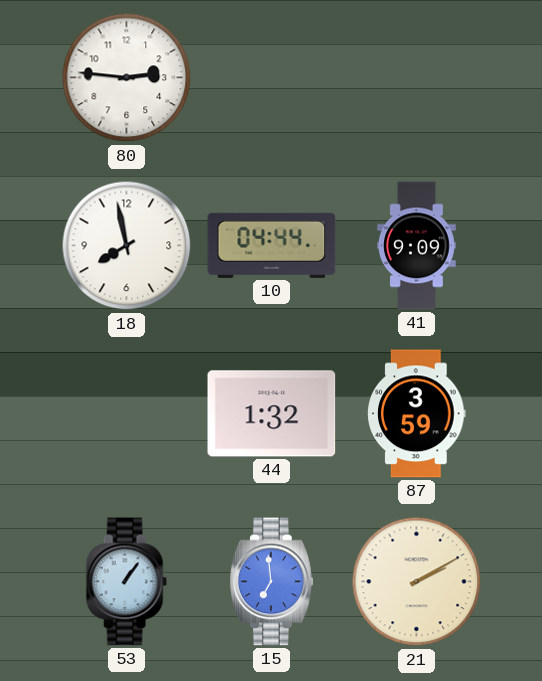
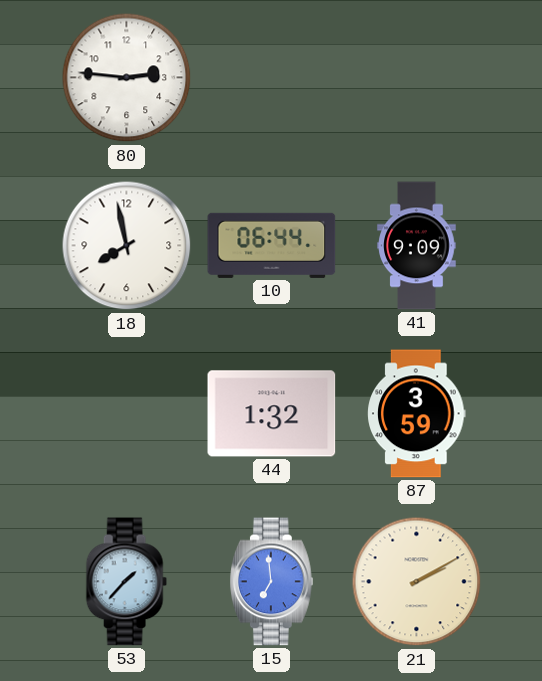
10: 04:44 -> 06:44
53: 1:06 -> 1:37
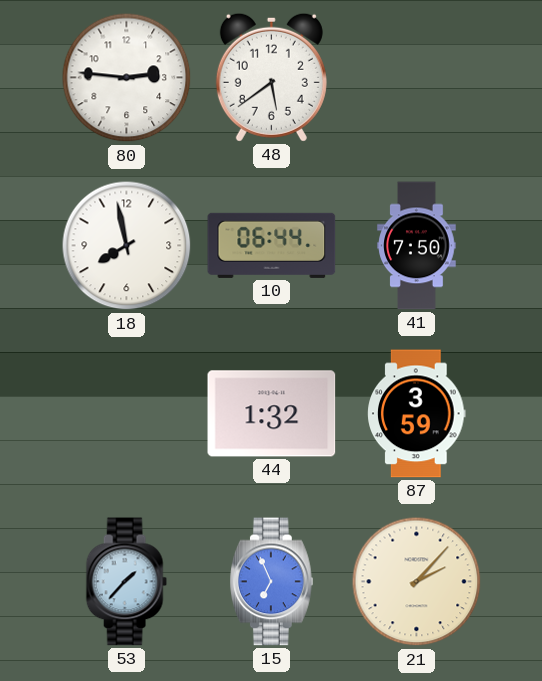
48: none -> 5:39
41: 9:09 -> 7:50
15: 6:59 -> 6:56
21: 2:10 -> 2:07
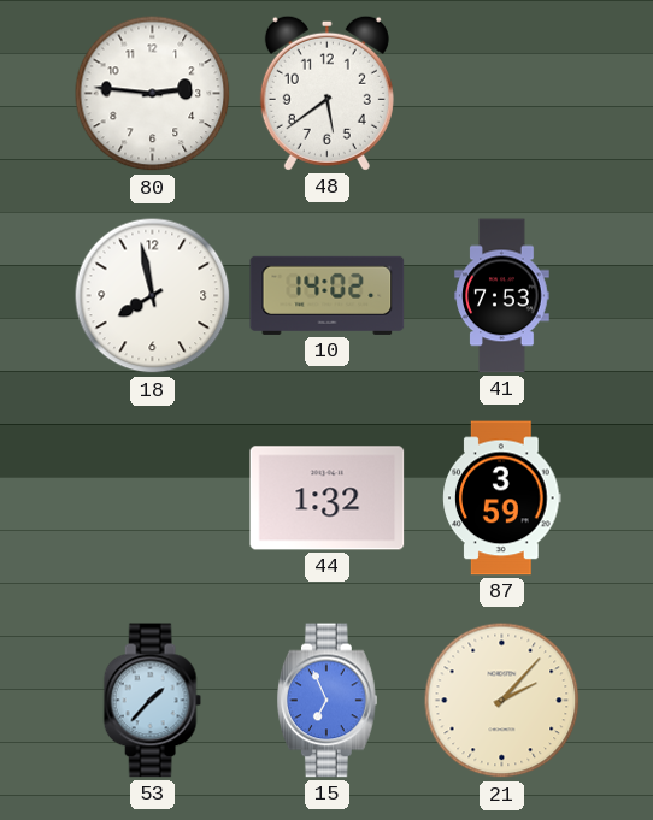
10: 06:44 -> 14:02
41: 7:50 -> 7:53
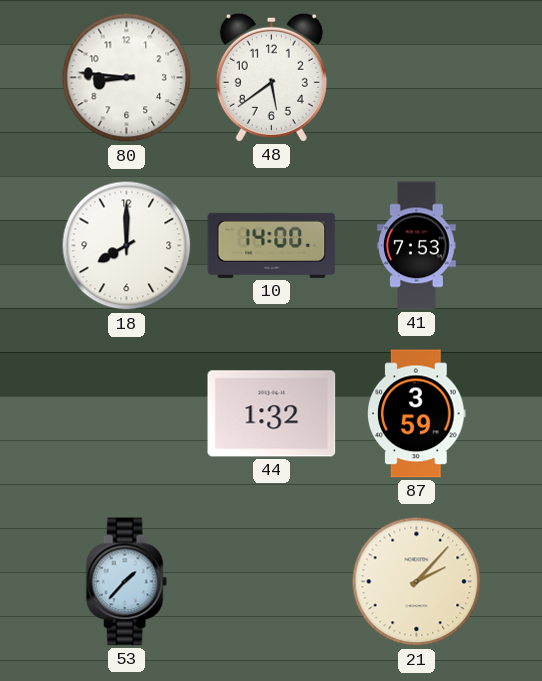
80: 2:46 -> 8:46
18: 7:58 -> 8:00
10: 14:02 -> 14:00
15: 6:56 -> none
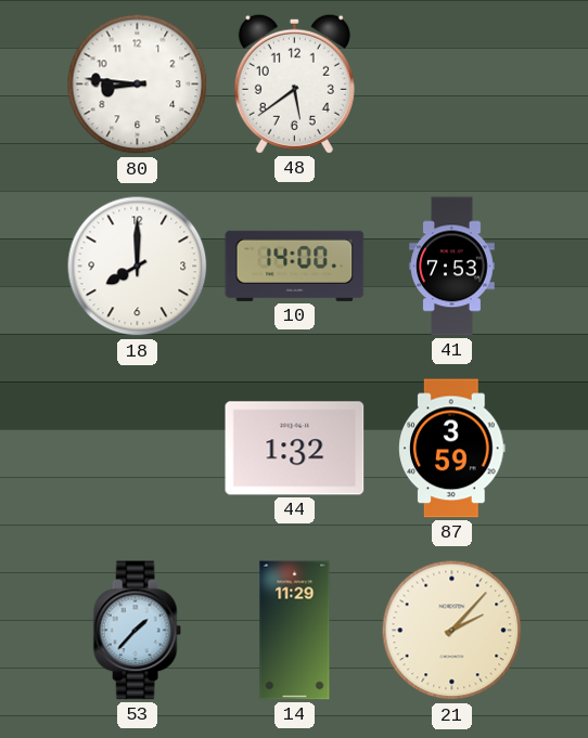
14: none -> 11:29
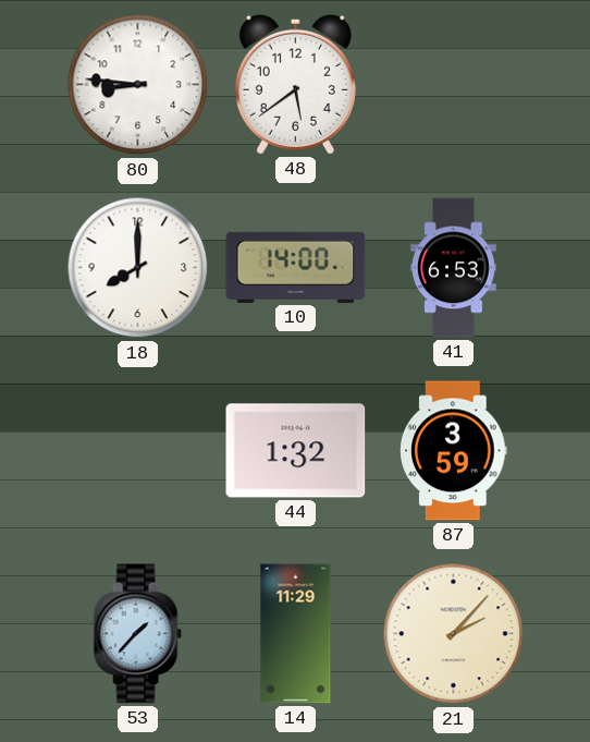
41: 7:53 -> 6:53
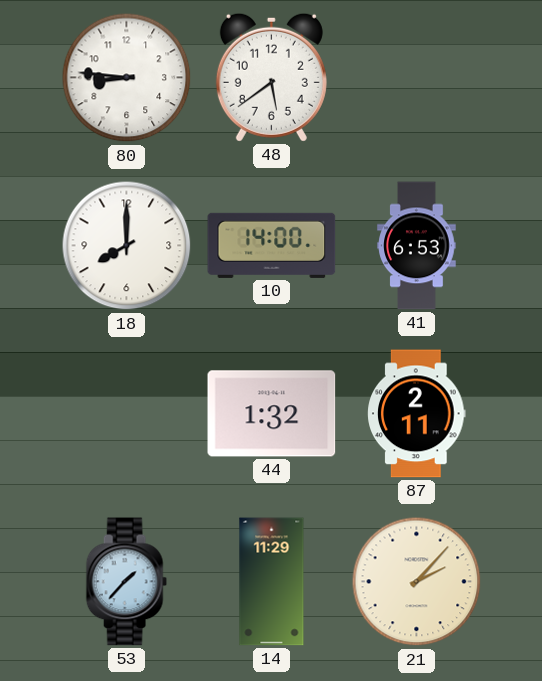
87: 3:59 -> 2:11
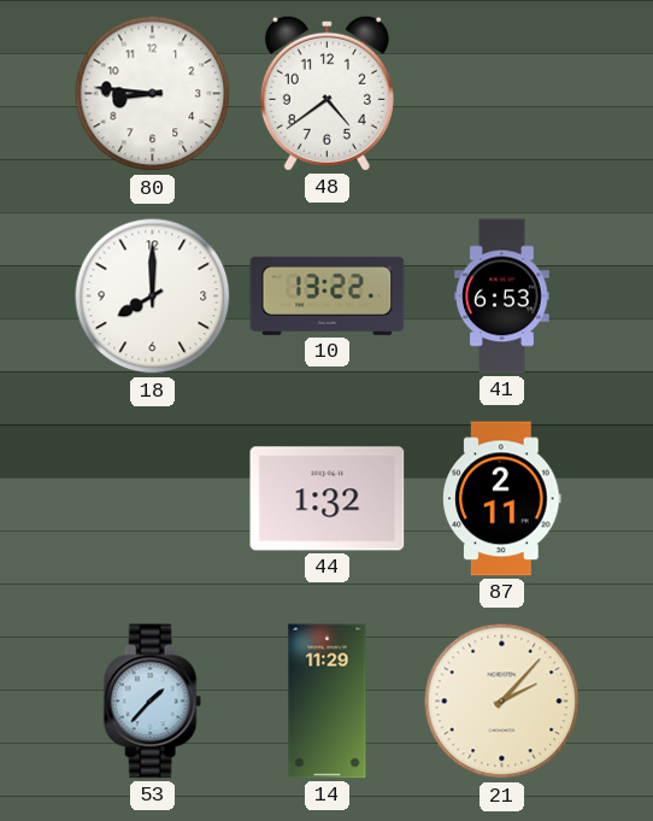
48: 5:39 -> 4:39
10: 14:00 -> 13:22
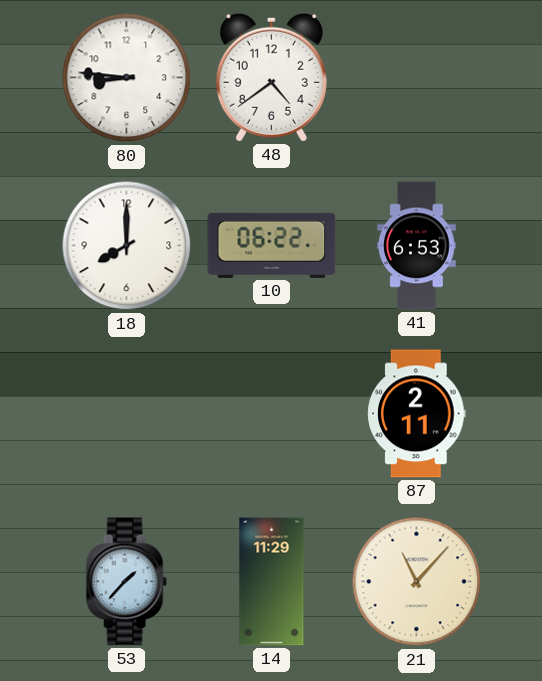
10: 13:22 -> 06:22
44: 1:32 -> none
21: 2:07 -> 11:07
